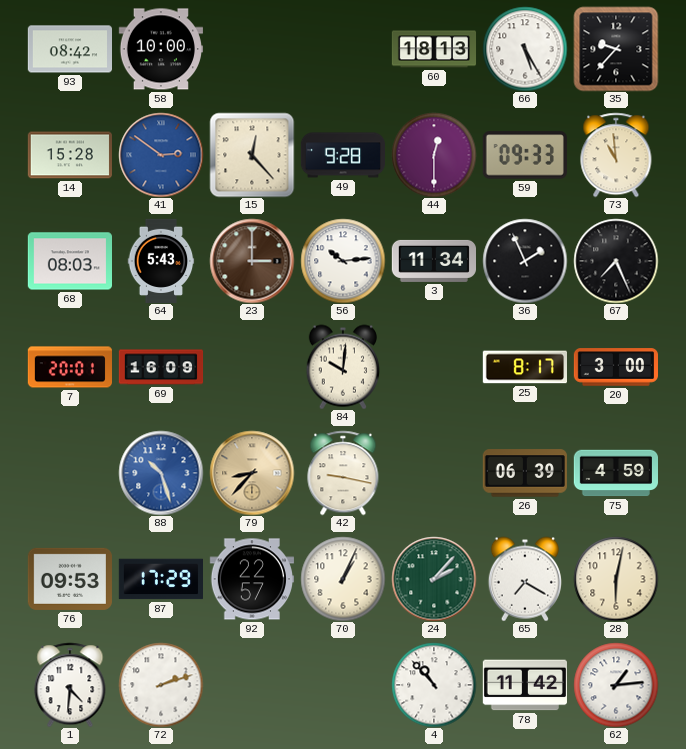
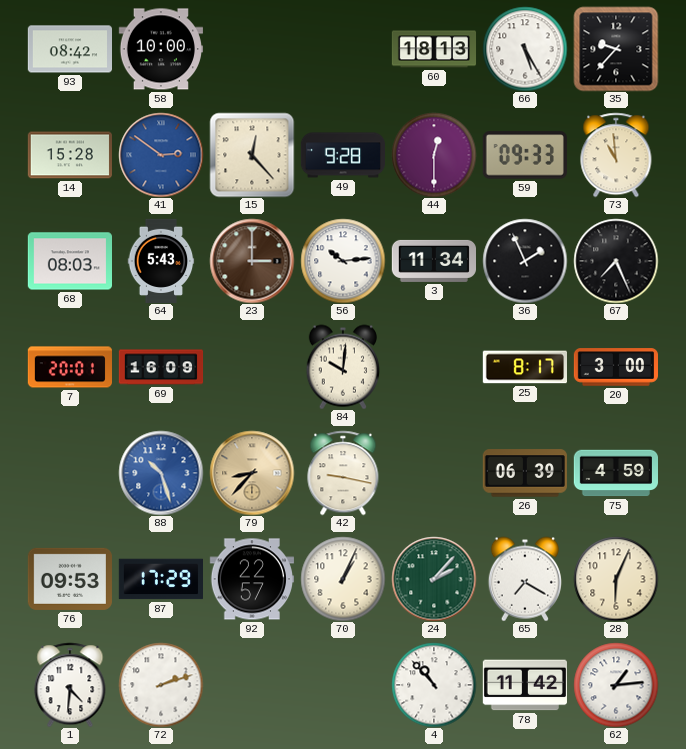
28: 6:02 -> 6:04
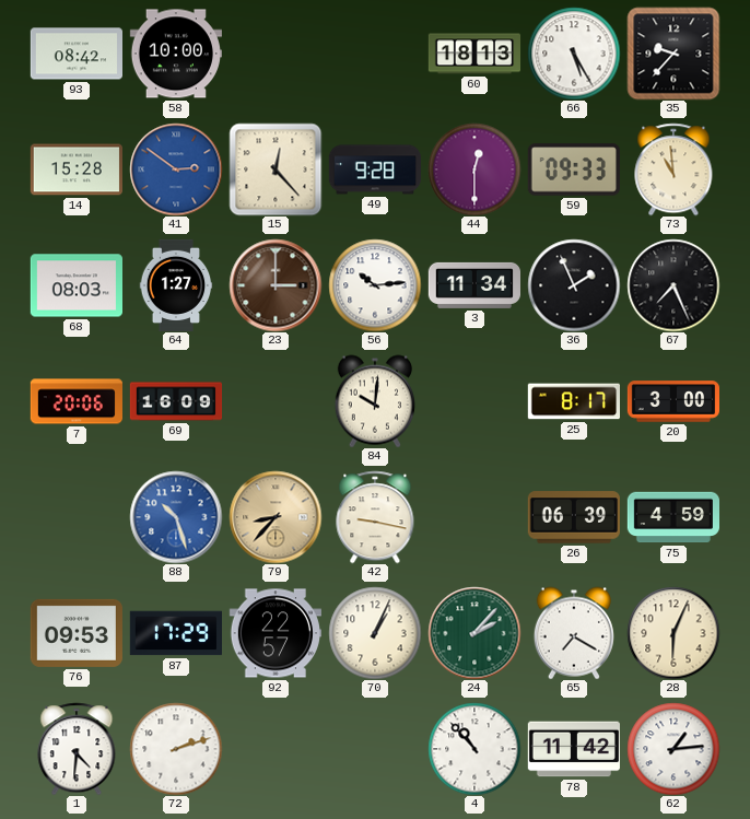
64: 5:43 -> 1:27
7: 20:01 -> 20:06
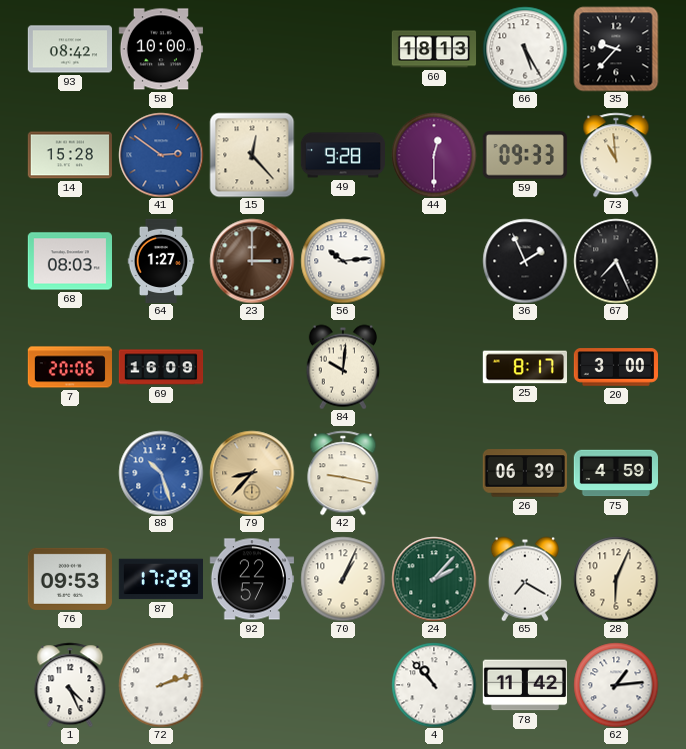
3: 11:34 -> none
1: 4:31 -> 4:26
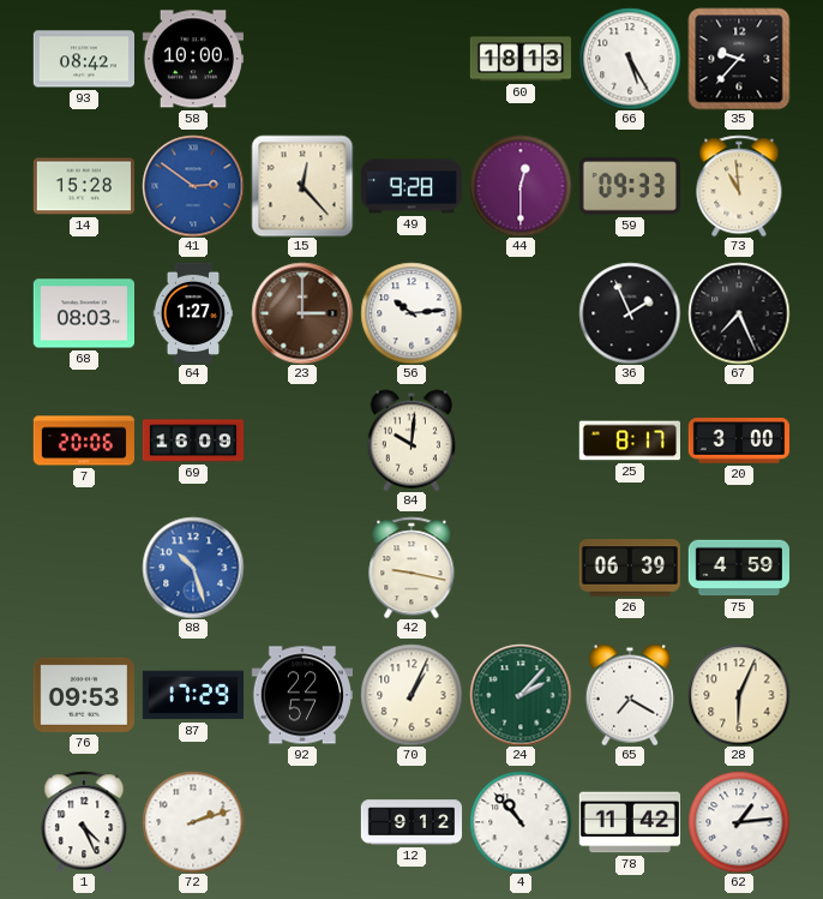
79: 8:37 -> none
12: none -> 9:12
